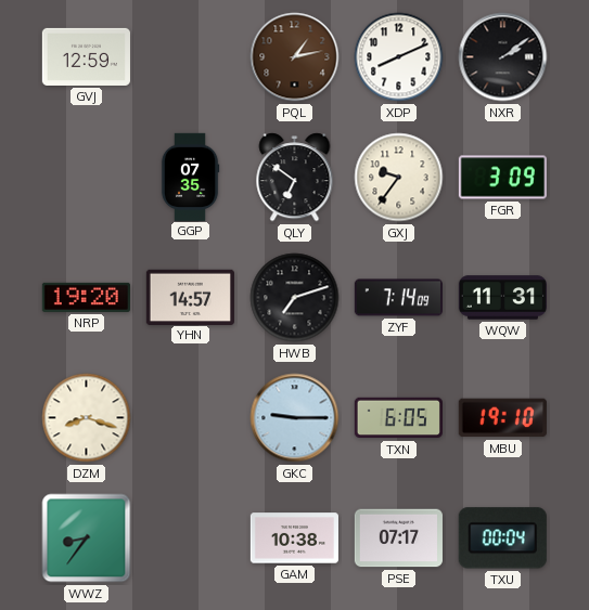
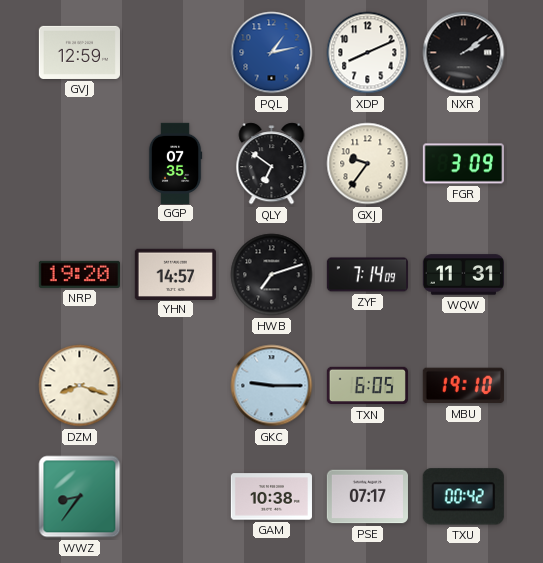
PQL dial: brown -> blue
TXU: 00:04 -> 00:42
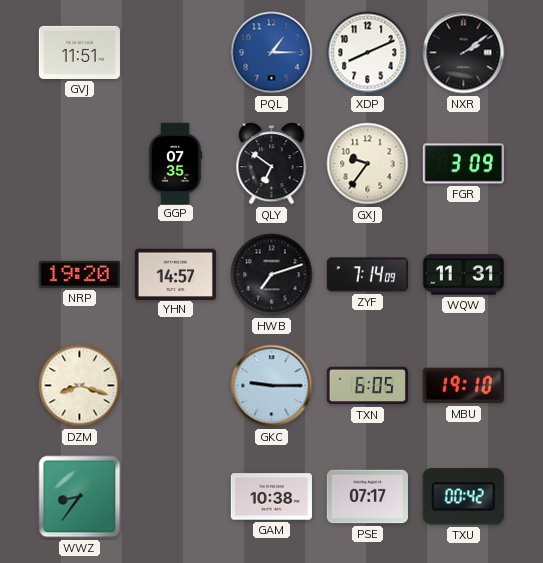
GVJ: 12:59 -> 11:51
PQL: 1:13 -> 1:15
